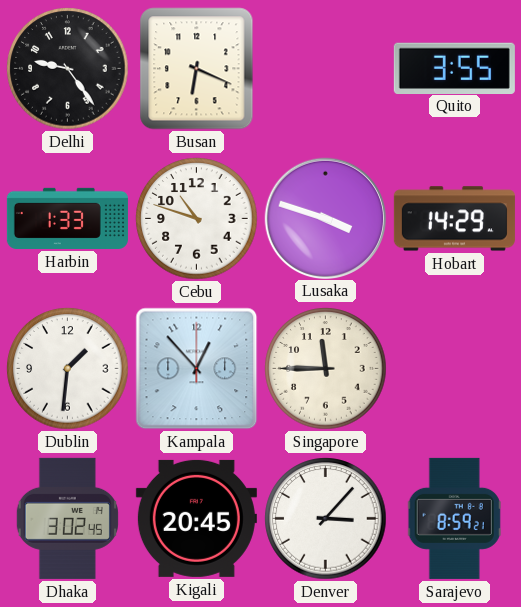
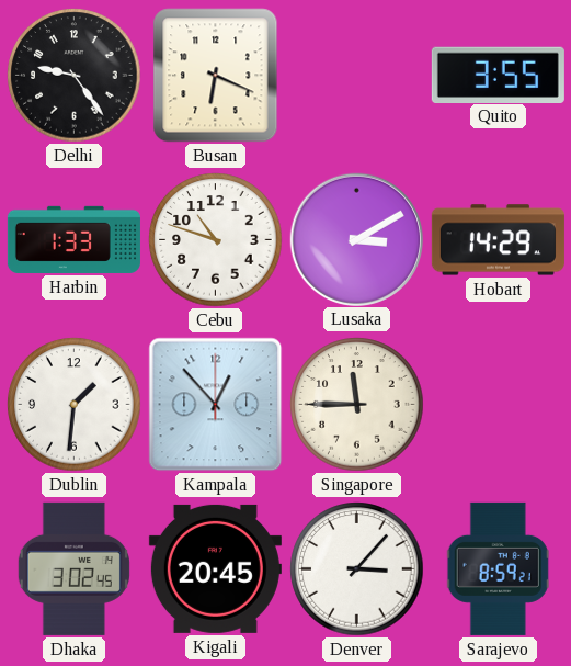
Lusaka: 3:48 -> 3:10
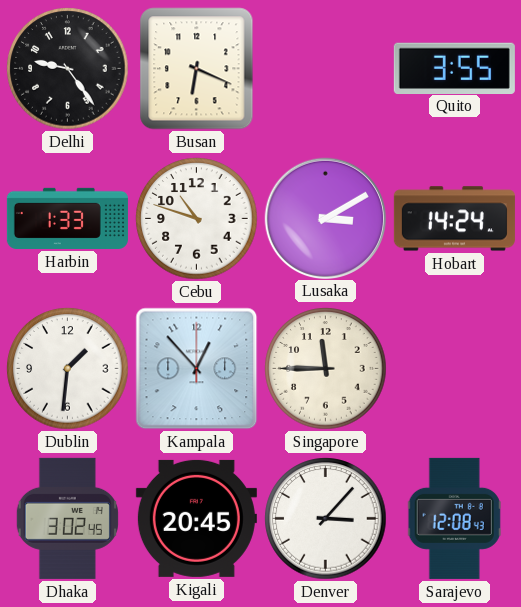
Hobart: 14:29 -> 14:24
Sarajevo: 8:59 -> 12:08
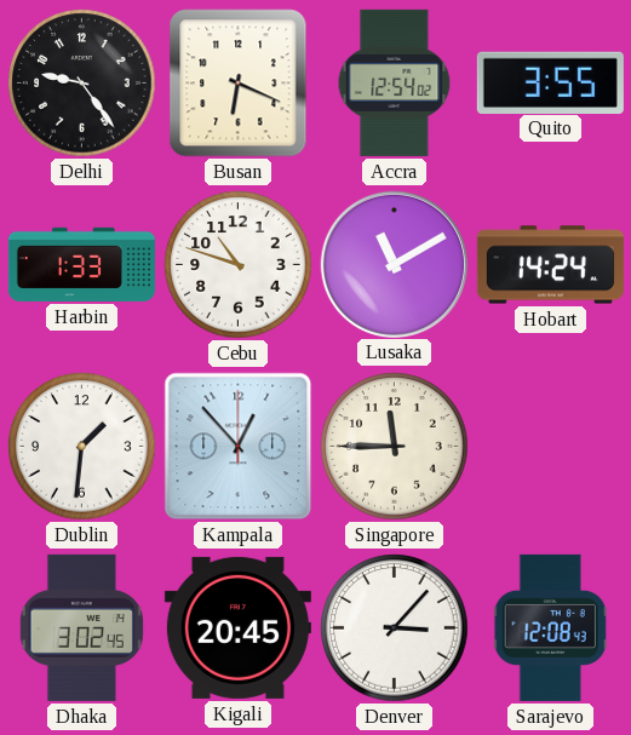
Accra: none -> 12:54
Lusaka: 3:10 -> 11:10
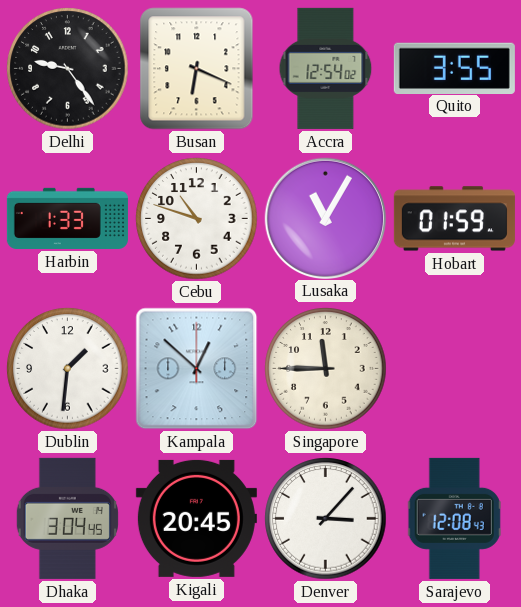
Lusaka: 11:10 -> 11:05
Hobart: 14:24 -> 01:59
Kampala: 12:53 -> 12:52
Dhaka: 3:02 -> 3:04
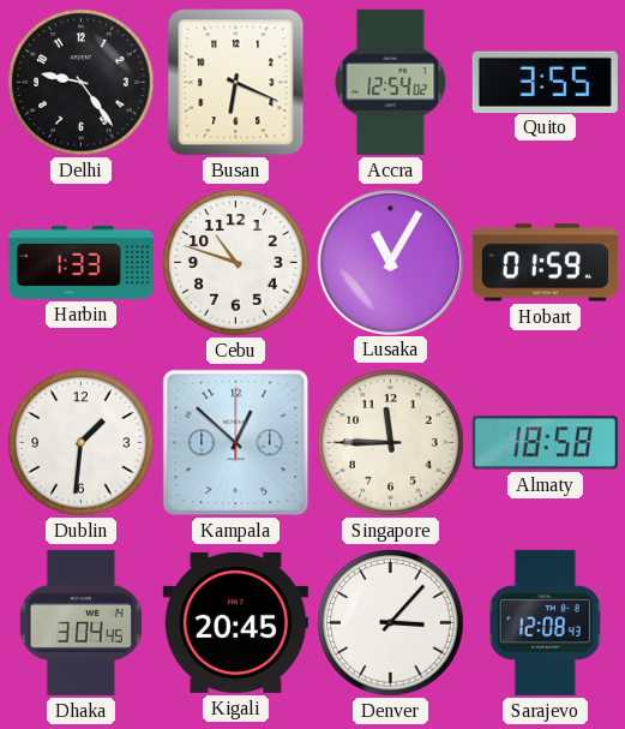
Almaty: none -> 18:58
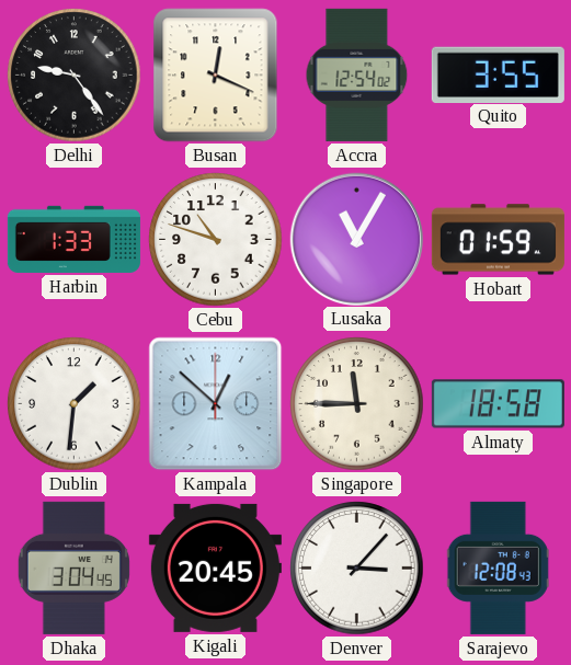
Busan: 6:19 -> 12:19
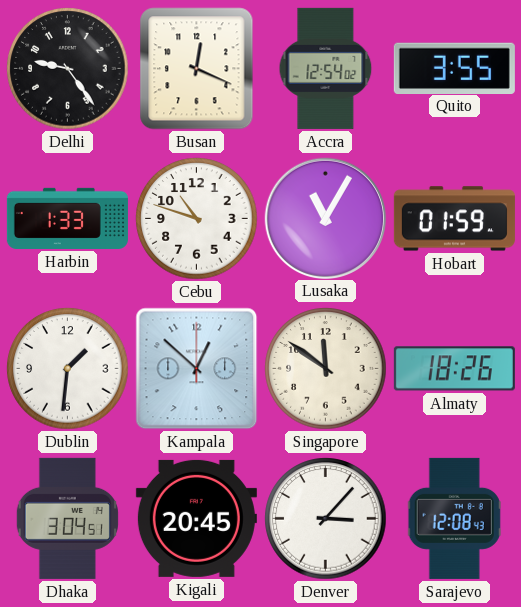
Singapore: 11:45 -> 11:51
Almaty: 18:58 -> 18:26
Dhaka: 3:04:45 -> 3:04:51
